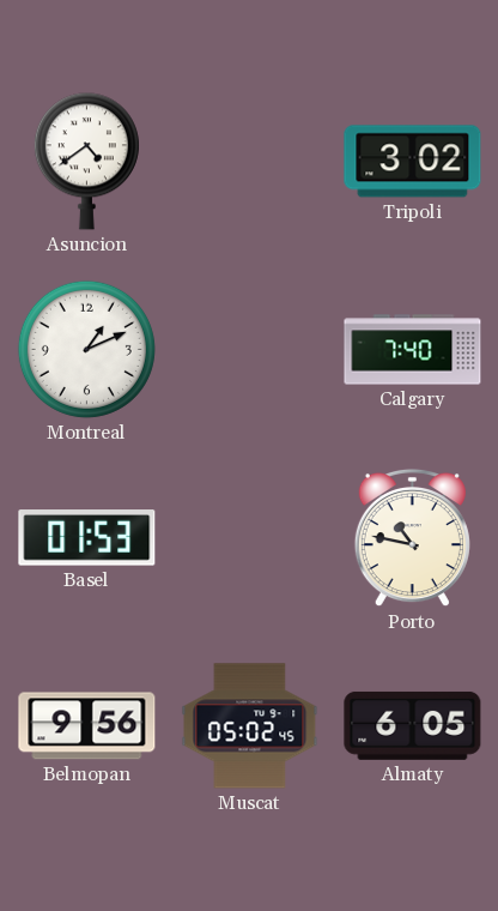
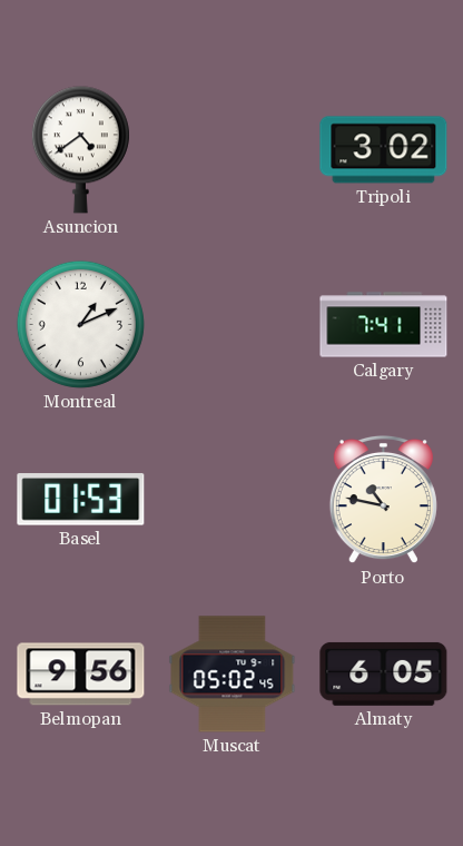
Calgary: 7:40 -> 7:41
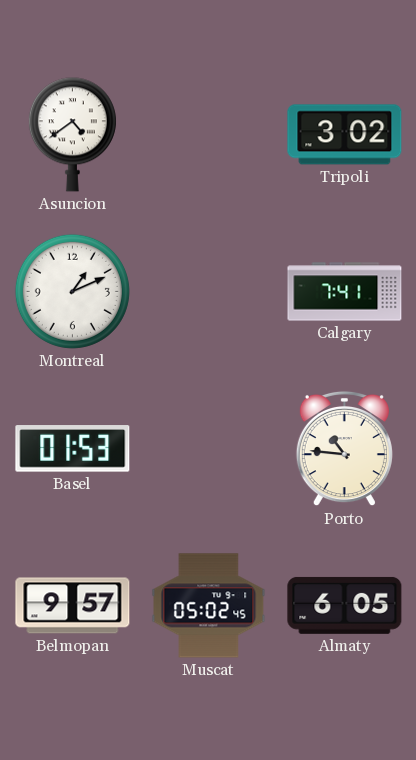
Porto: 10:47 -> 10:46
Belmopan: 9:56 -> 9:57
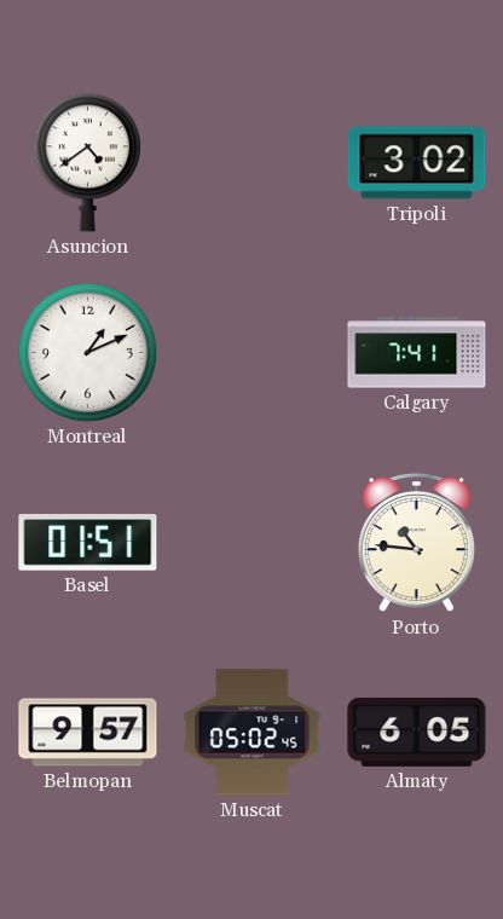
Basel: 01:53 -> 01:51
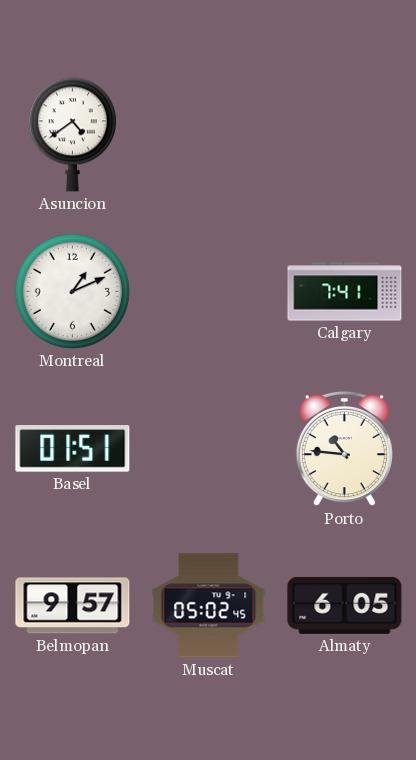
Tripoli: 3:02 -> none
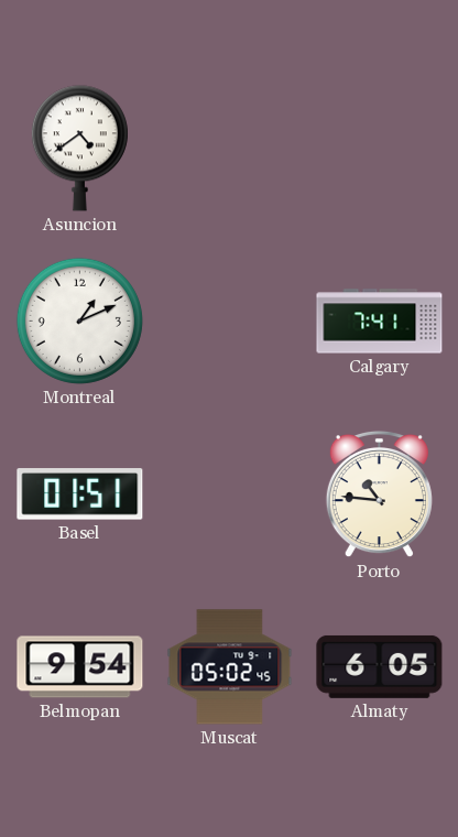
Belmopan: 9:57 -> 9:54
